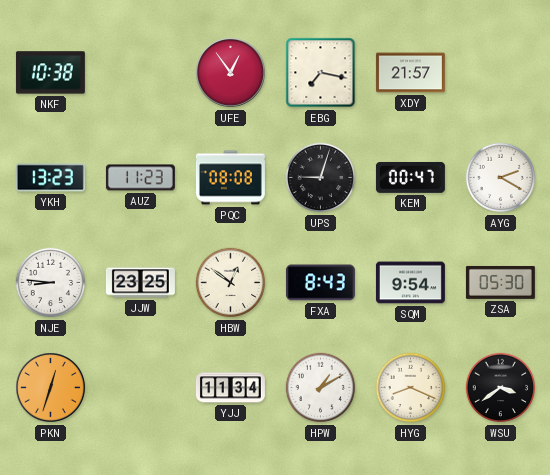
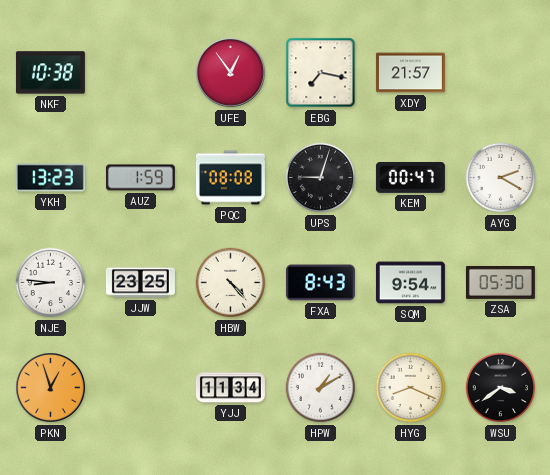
AUZ: 11:23 -> 1:59
HBW: 12:51 -> 4:23
PKN: 12:33 -> 12:57
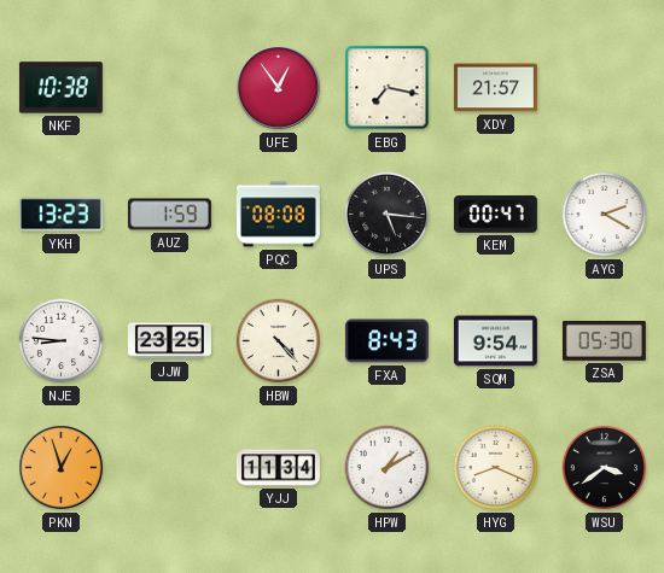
UPS: 9:03 -> 5:16
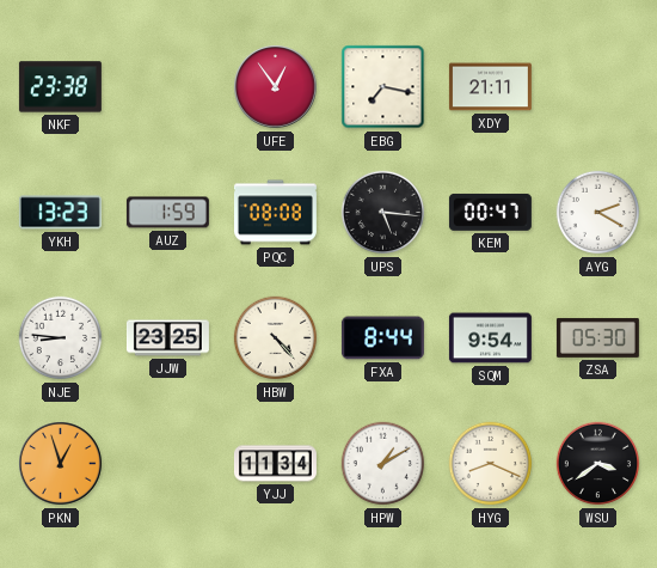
NKF: 10:38 -> 23:38
XDY: 21:57 -> 21:11
FXA: 8:43 -> 8:44
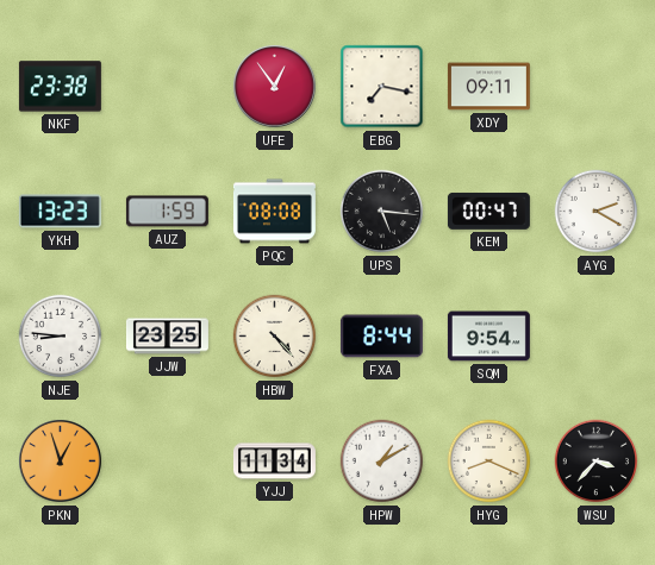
XDY: 21:11 -> 09:11
ZSA: 05:30 -> none
WSU: 3:39 -> 3:37
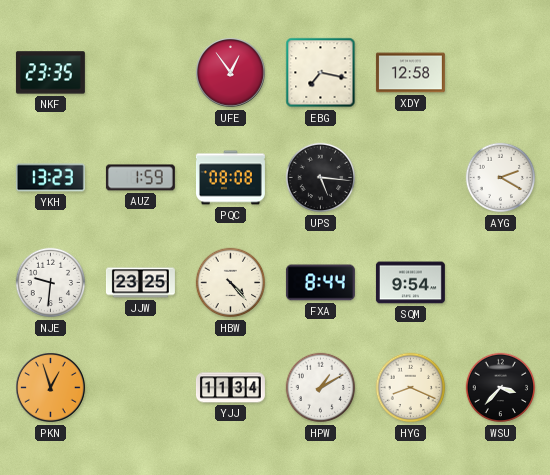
NKF: 23:38 -> 23:35
XDY: 09:11 -> 12:58
KEM: 00:47 -> none
NJE: 8:46 -> 9:31
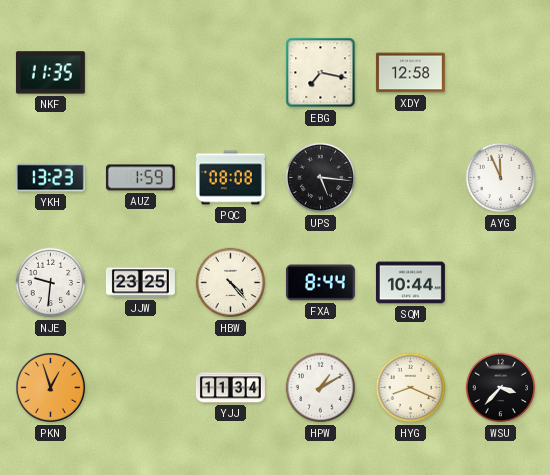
NKF: 23:35 -> 11:35
UFE: 12:54 -> none
AYG: 2:20 -> 11:56
SQM: 9:54 -> 10:44
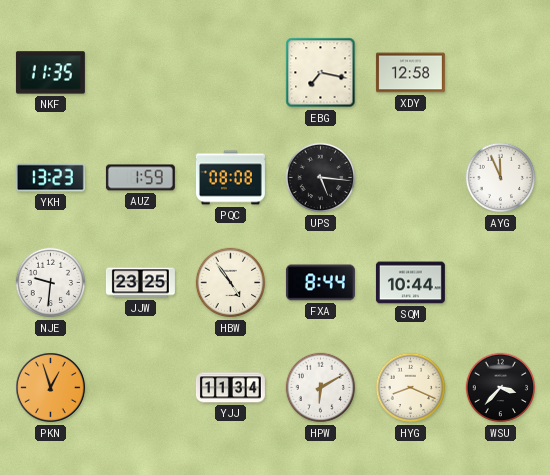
HBW: 4:23 -> 4:54
HPW: 1:10 -> 6:10
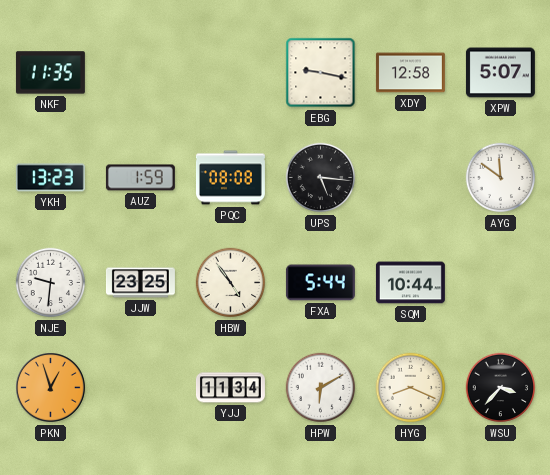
EBG: 7:17 -> 9:17
XPW: none -> 5:07
AYG: 11:56 -> 11:51
FXA: 8:44 -> 5:44
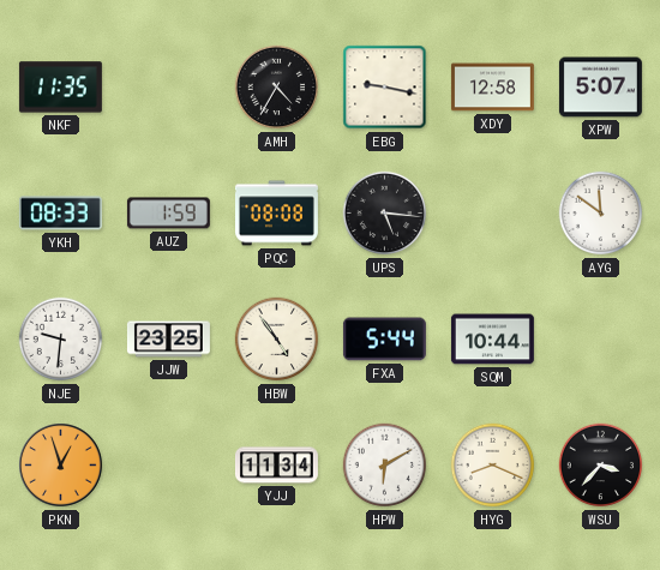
AMH: none -> 4:35
YKH: 13:23 -> 08:33
